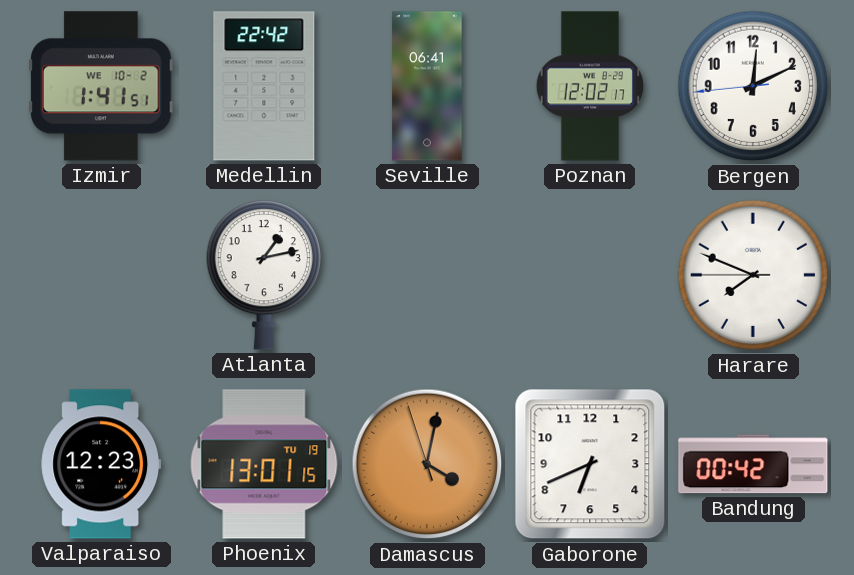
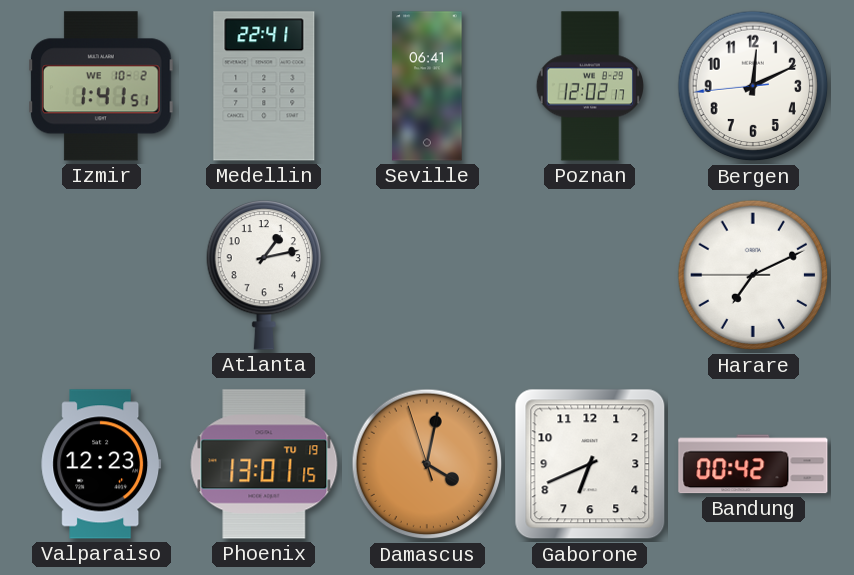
Medellin: 22:42 -> 22:41
Harare: 7:48 -> 7:10
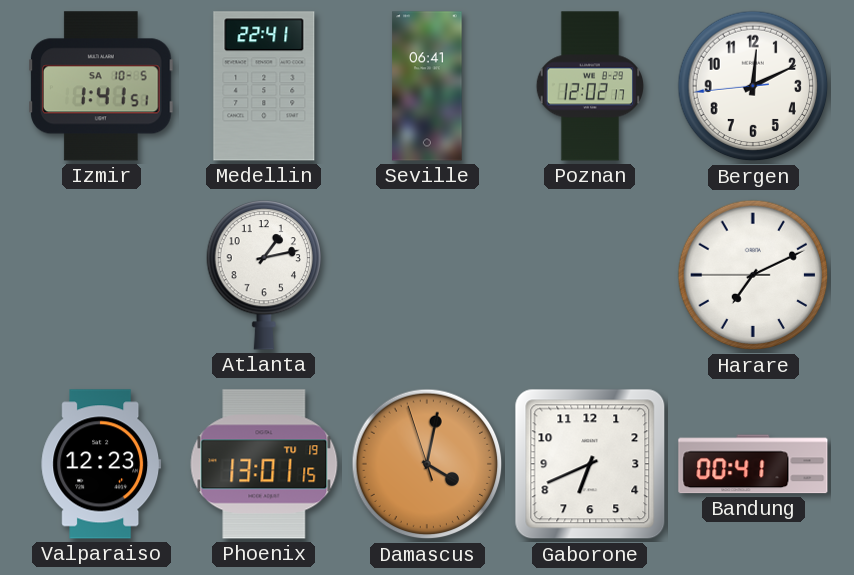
Izmir date: WE 10-2 -> SA 10-5
Bandung: 00:42 -> 00:41
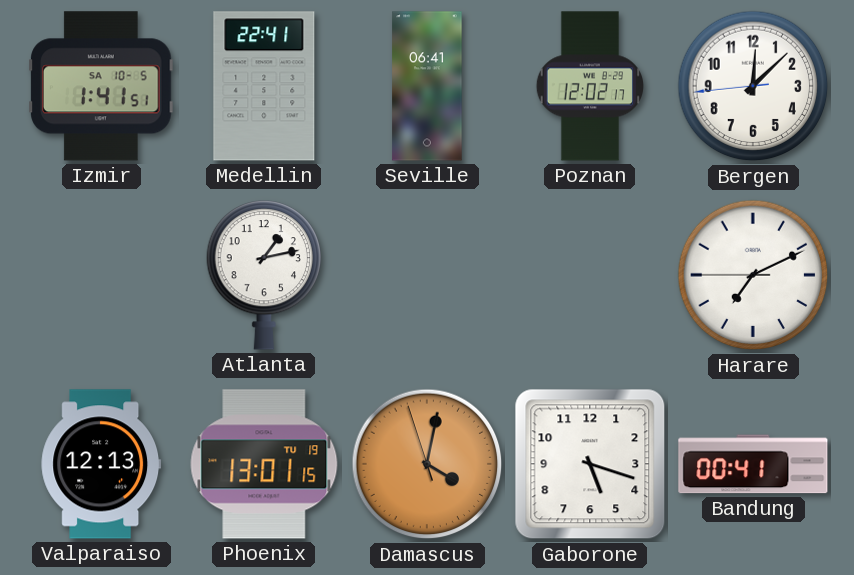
Bergen: 12:10 -> 12:07
Valparaiso: 12:23 -> 12:13
Gaborone: 6:41 -> 5:18
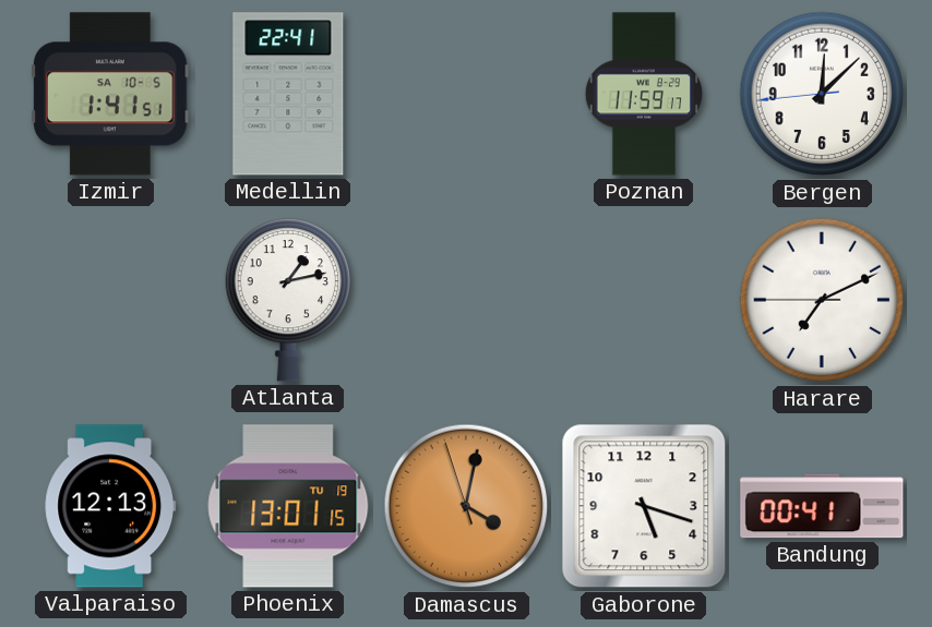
Seville: 06:41 -> none
Poznan: 12:02 -> 11:59
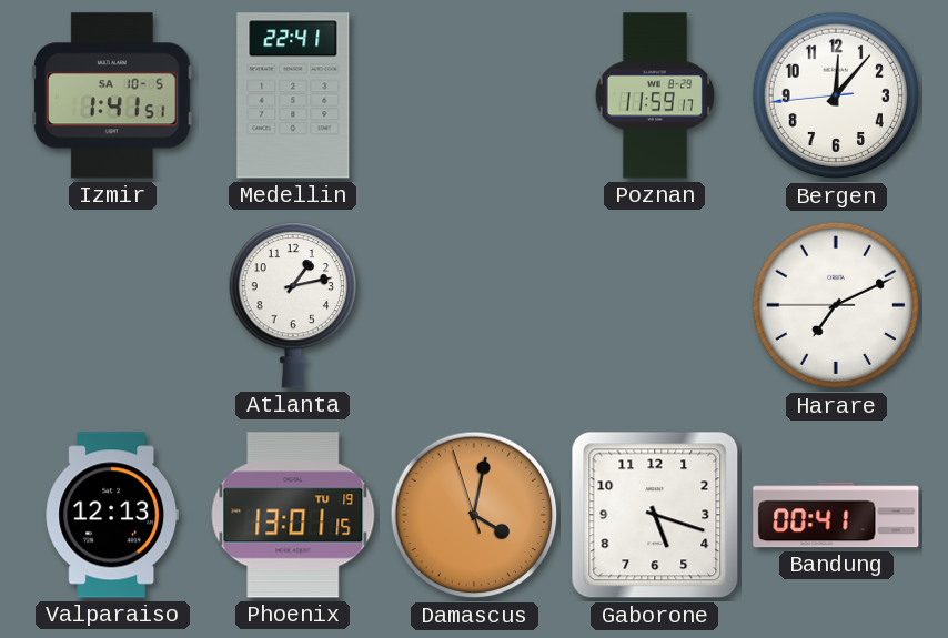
Bergen: 12:07 -> 12:06
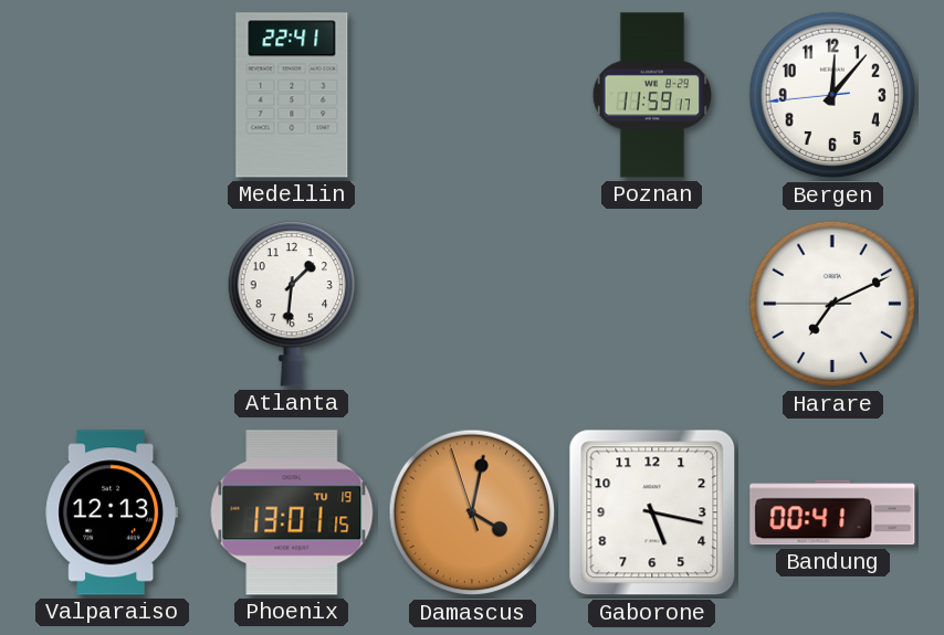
Izmir: 1:41 -> none
Atlanta: 1:13 -> 1:31
Gaborone: 5:18 -> 5:17
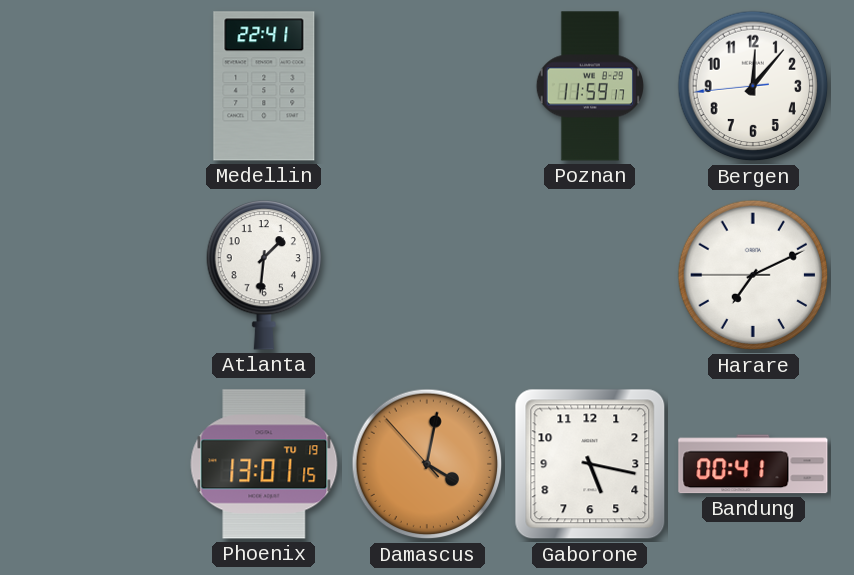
Valparaiso: 12:13 -> none
Damascus: 4:01:57 -> 4:01:53
